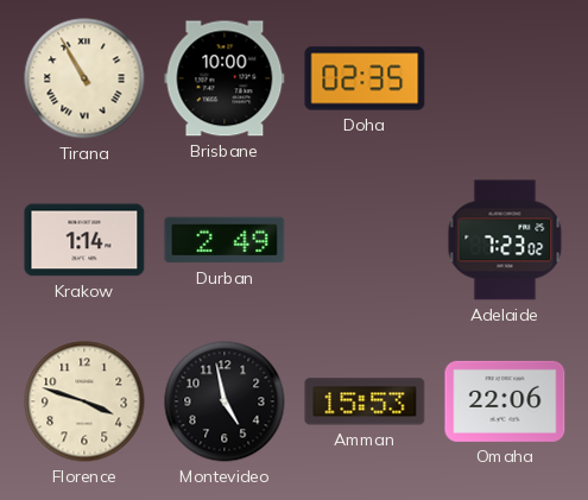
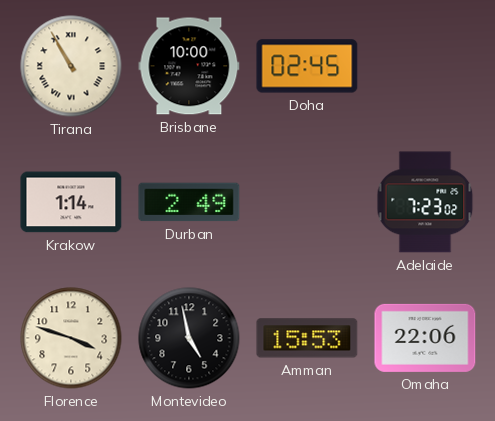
Doha: 02:35 -> 02:45
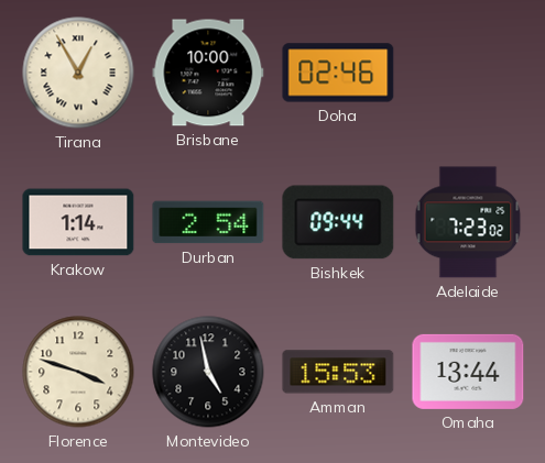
Tirana: 10:55 -> 12:55
Doha: 02:45 -> 02:46
Durban: 2:49 -> 2:54
Bishkek: none -> 09:44
Omaha: 22:06 -> 13:44
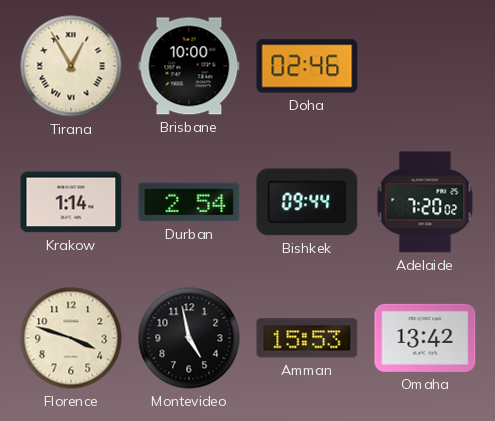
Adelaide: 7:23 -> 7:20
Omaha: 13:44 -> 13:42
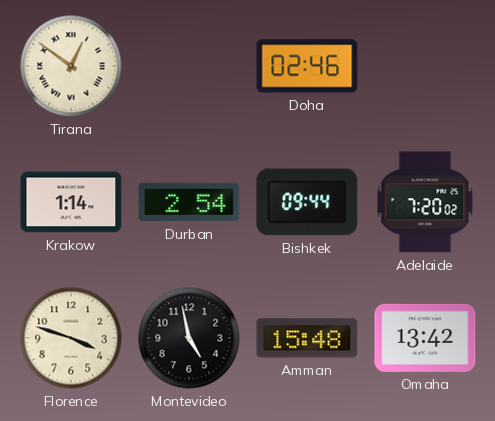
Tirana: 12:55 -> 12:51
Brisbane: 10:00 -> none
Amman: 15:53 -> 15:48
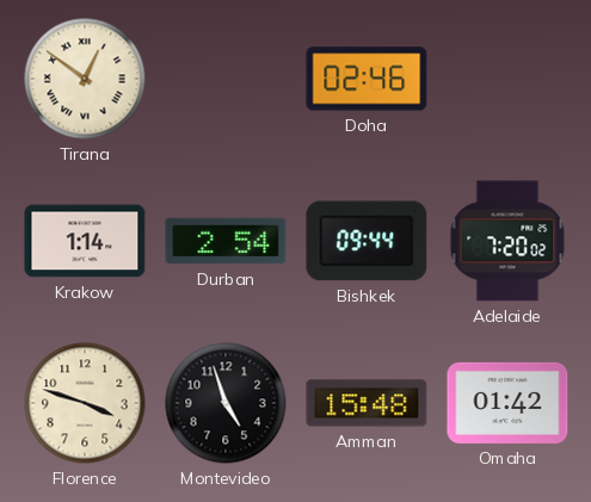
Montevideo: 4:58 -> 4:57
Omaha: 13:42 -> 01:42
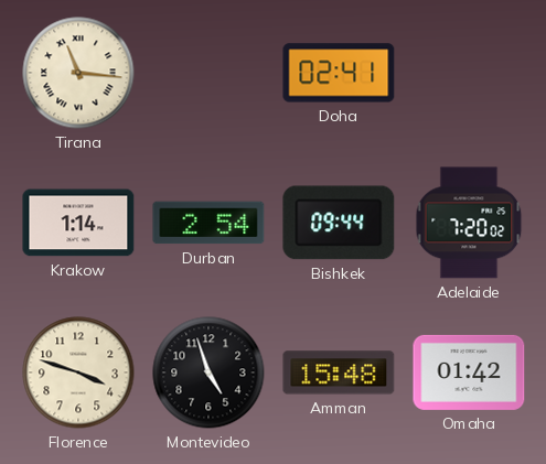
Tirana: 12:51 -> 11:16
Doha: 02:46 -> 02:41
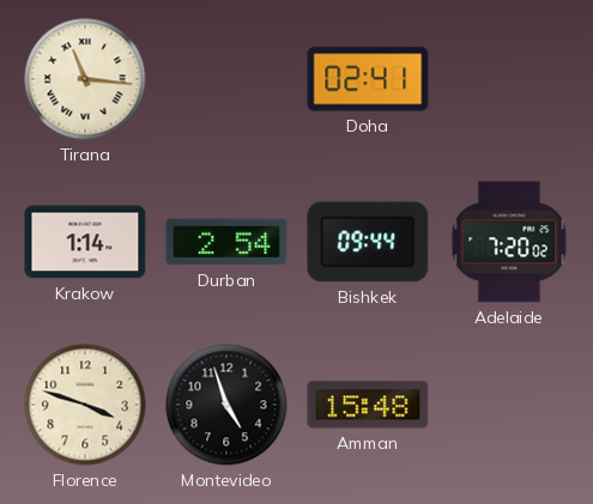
Omaha: 01:42 -> none
